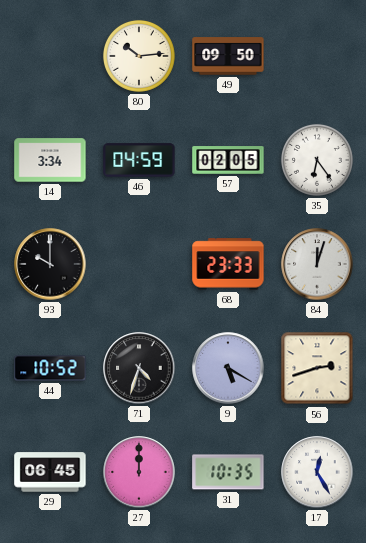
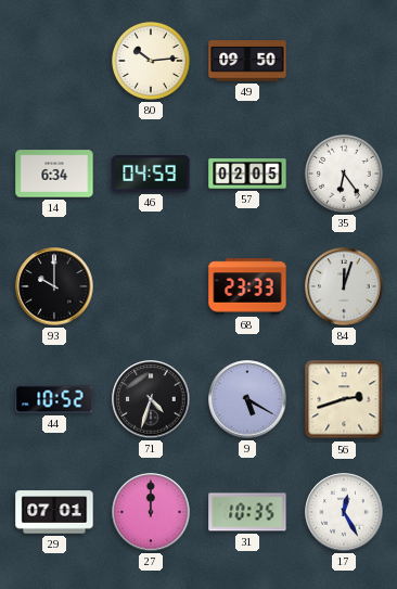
14: 3:34 -> 6:34
29: 06:45 -> 07:01
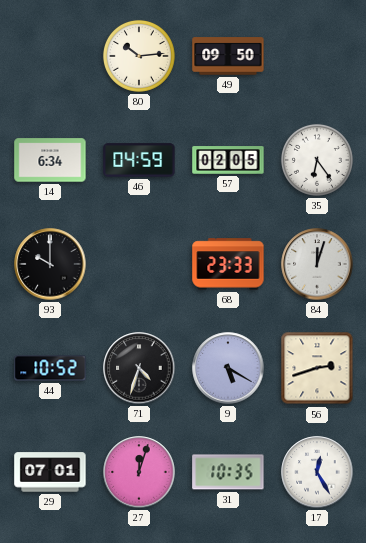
27: 12:00 -> 12:03
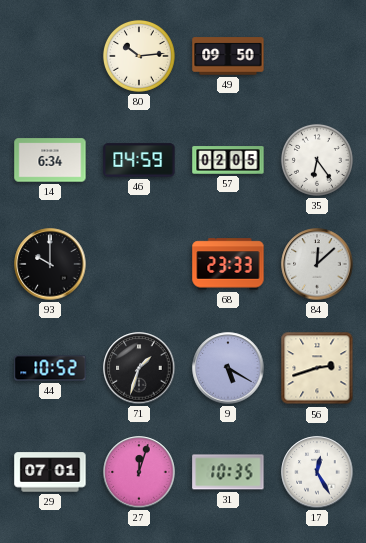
84: 12:03 -> 12:08
71: 4:33 -> 1:33
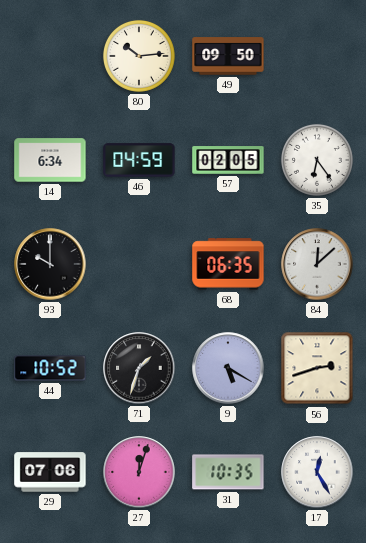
68: 23:33 -> 06:35
29: 07:01 -> 07:06
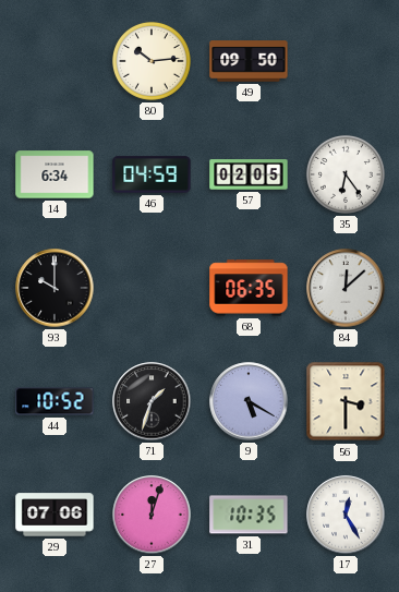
56: 2:42 -> 3:30
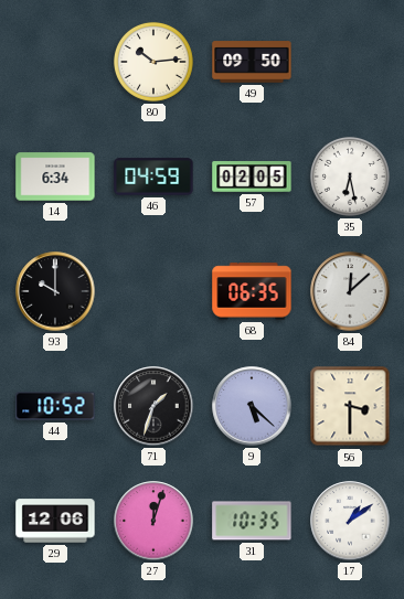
35: 6:24 -> 6:28
9: 5:20 -> 5:22
29: 07:06 -> 12:06
17: 12:25 -> 1:09
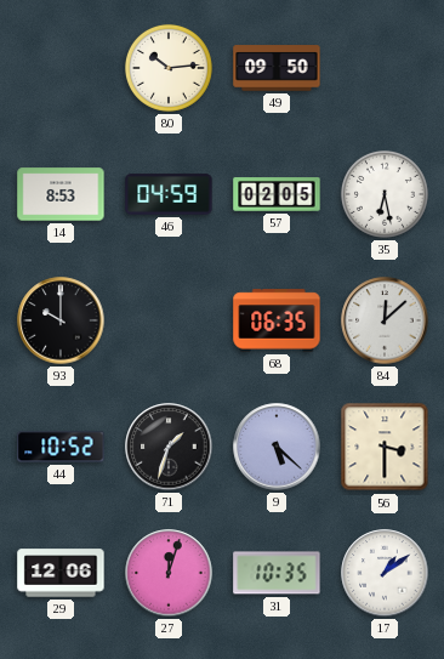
14: 6:34 -> 8:53
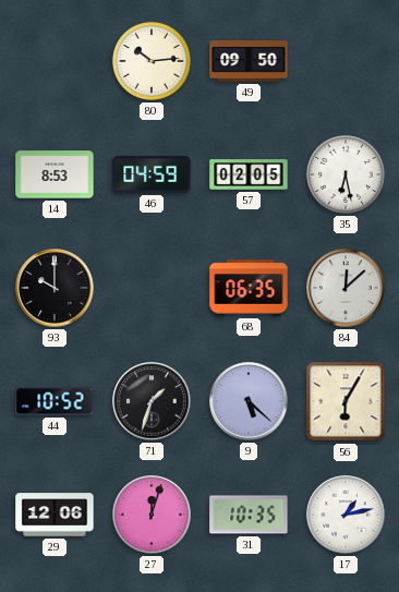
56: 3:30 -> 6:05
17: 1:09 -> 1:13
